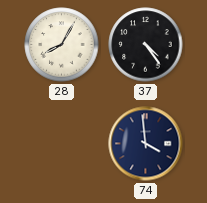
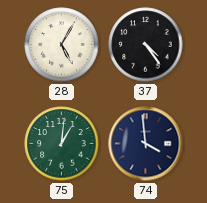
28: 8:05 -> 5:05
75: none -> 1:01
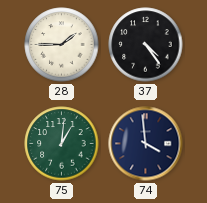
28: 5:05 -> 1:45
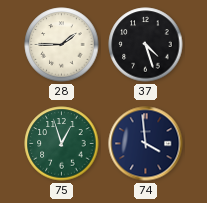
37: 4:24 -> 4:27
75: 1:01 -> 12:57
